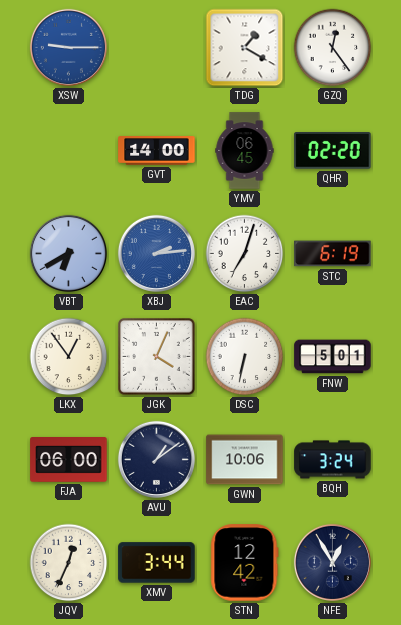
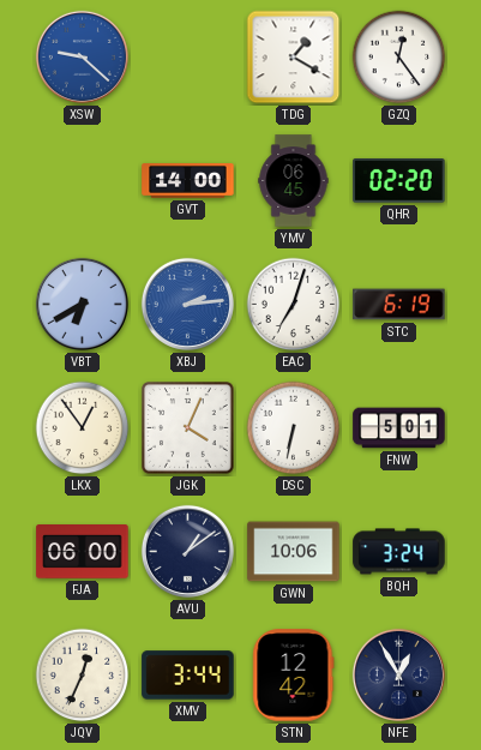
XSW: 9:15 -> 9:22
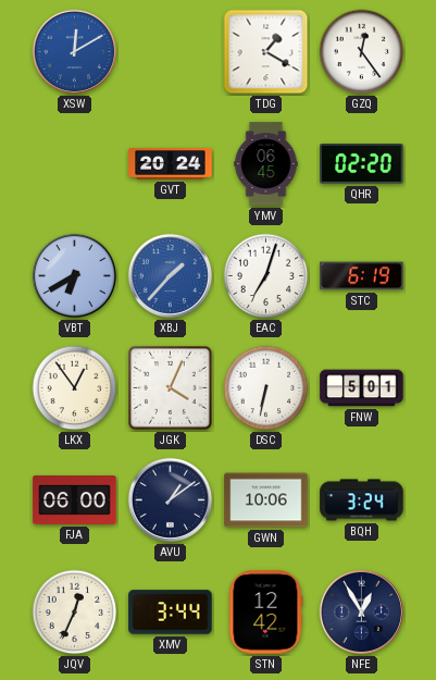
XSW: 9:22 -> 12:10
GVT: 14:00 -> 20:24
XBJ: 2:14 -> 1:37
